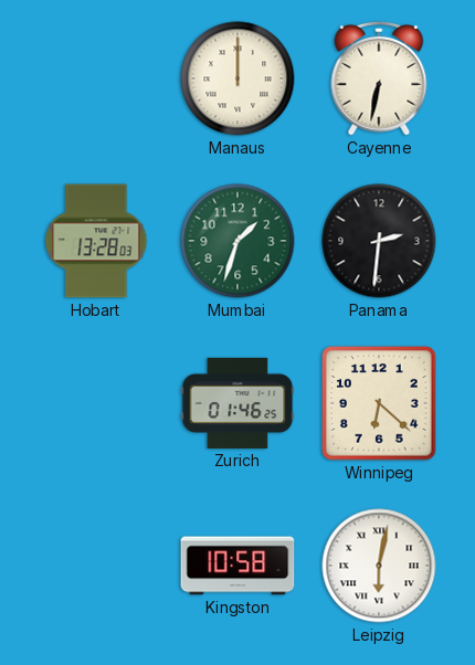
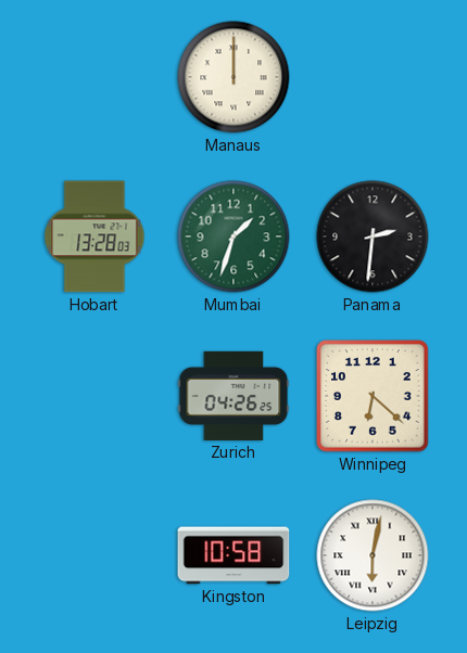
Cayenne: 6:32 -> none
Zurich: 01:46 -> 04:26
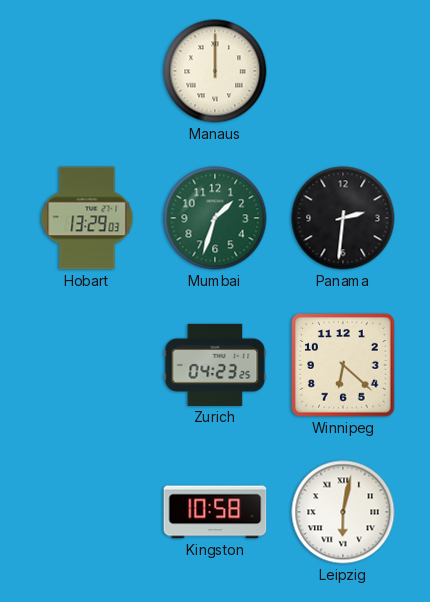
Hobart: 13:28 -> 13:29
Zurich: 04:26 -> 04:23
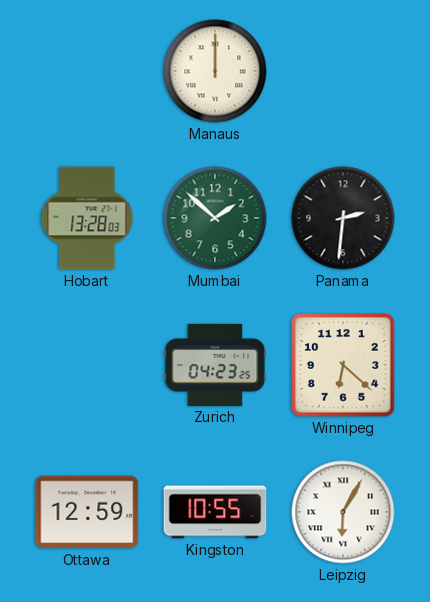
Hobart: 13:29 -> 13:28
Mumbai: 1:33 -> 1:52
Ottawa: none -> 12:59
Kingston: 10:58 -> 10:55
Leipzig: 6:02 -> 6:05
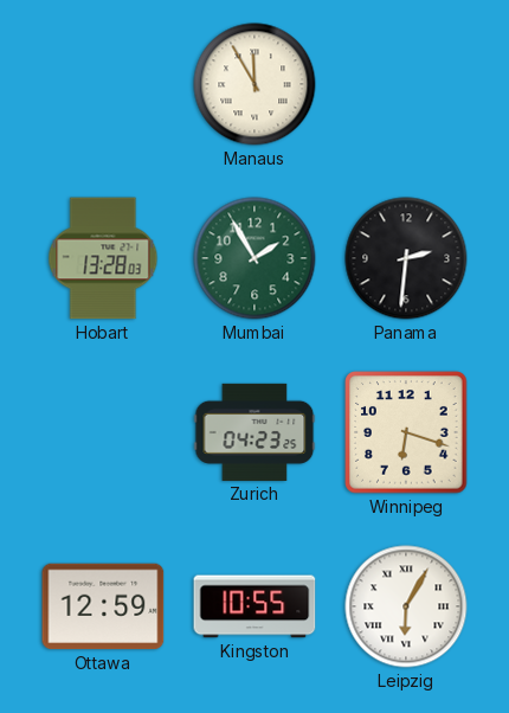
Manaus: 12:00 -> 11:55
Mumbai: 1:52 -> 1:55
Winnipeg: 6:22 -> 6:18
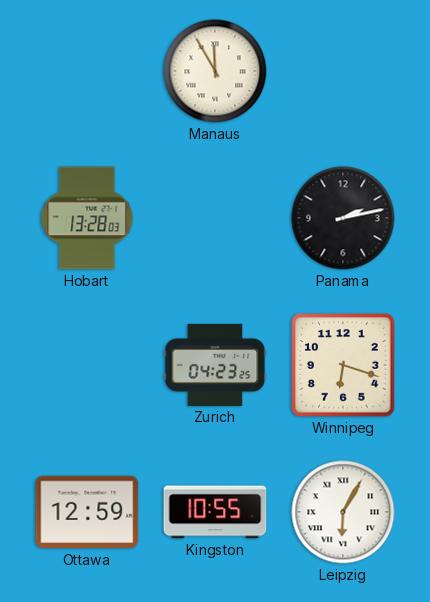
Mumbai: 1:55 -> none
Panama: 2:31 -> 2:13
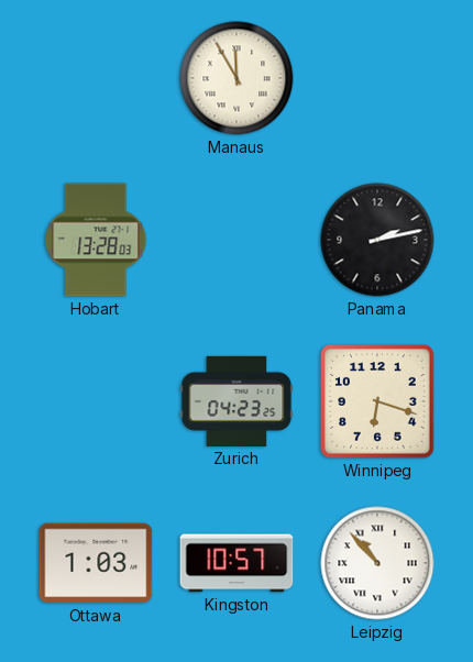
Ottawa: 12:59 -> 1:03
Kingston: 10:55 -> 10:57
Leipzig: 6:05 -> 10:53
